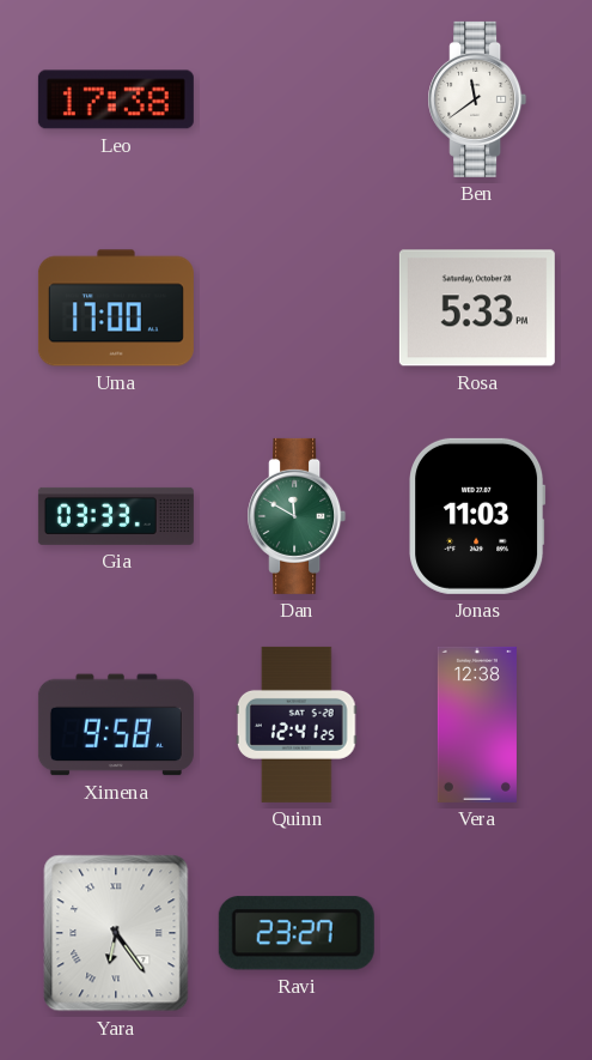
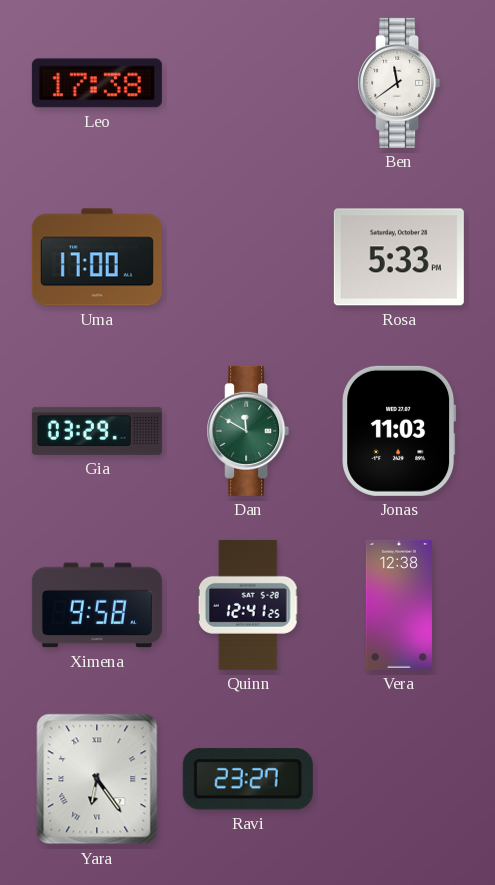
Gia: 03:33 -> 03:29
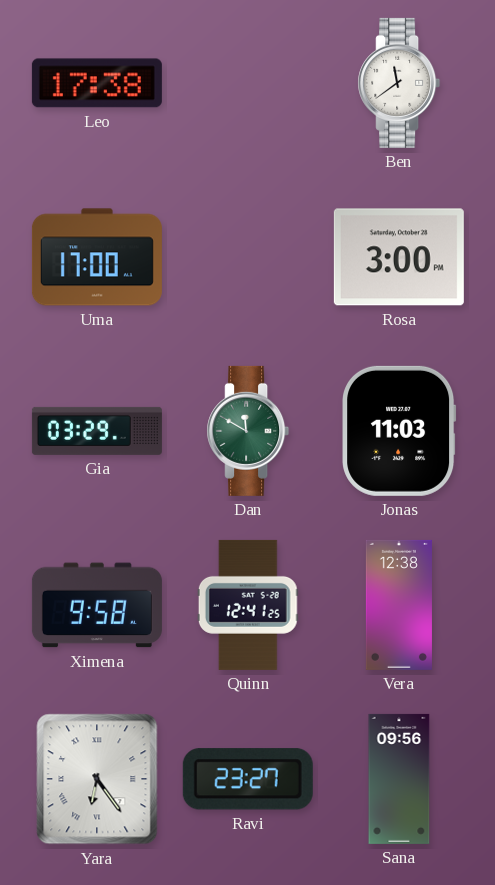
Rosa: 5:33 -> 3:00
Sana: none -> 09:56
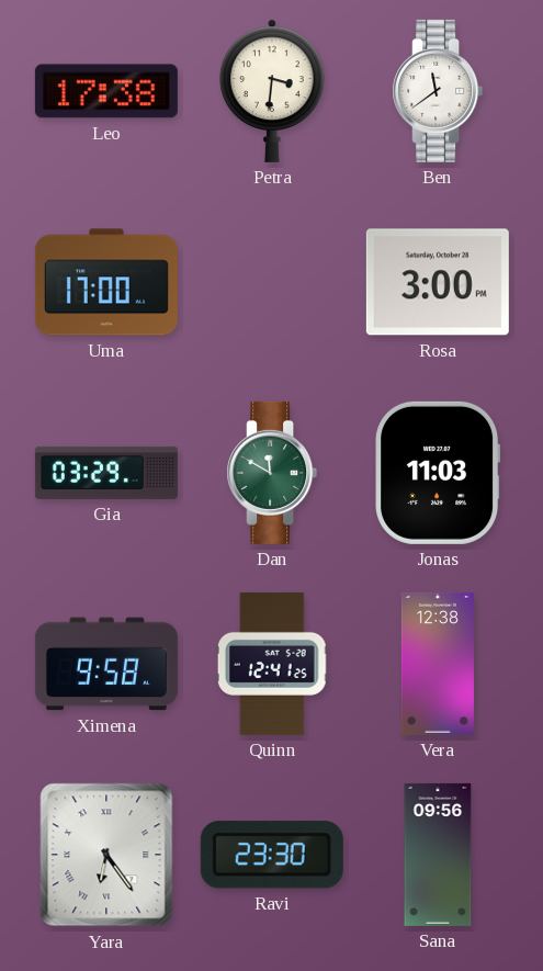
Petra: none -> 3:31
Ravi: 23:27 -> 23:30
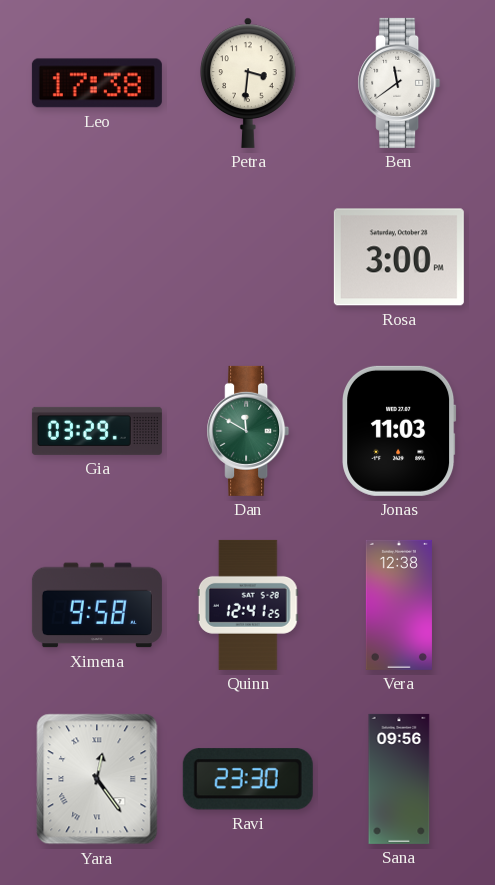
Uma: 17:00 -> none
Yara: 6:24 -> 12:24
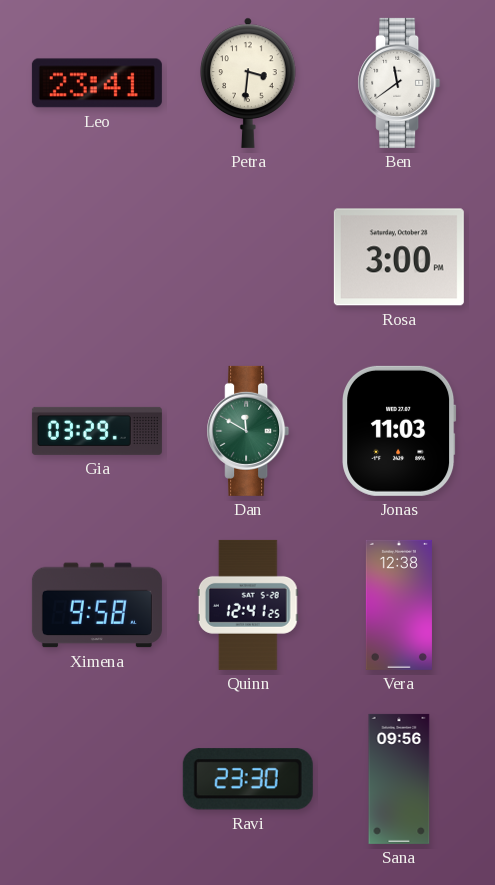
Leo: 17:38 -> 23:41
Yara: 12:24 -> none
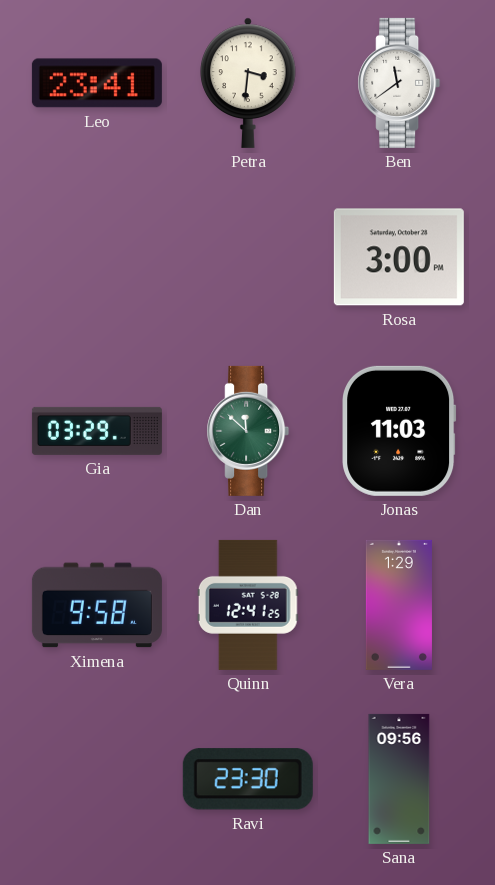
Dan: 11:50 -> 11:52
Vera: 12:38 -> 1:29
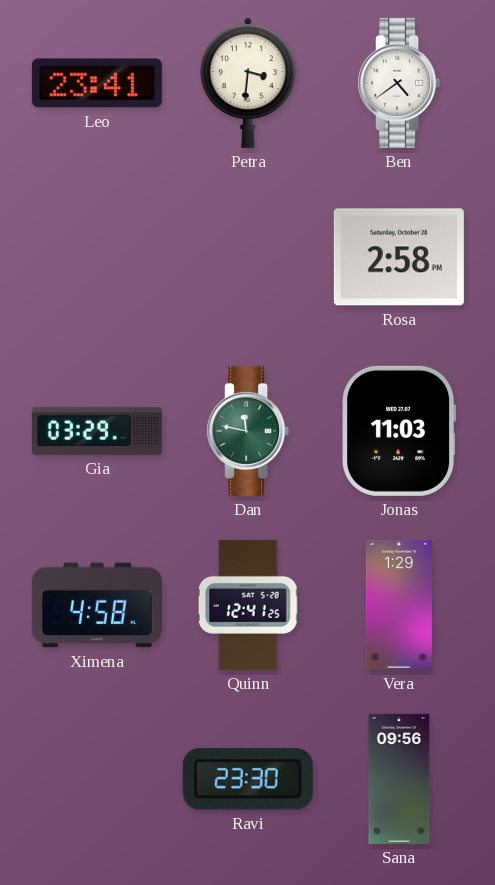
Ben: 11:39 -> 4:39
Rosa: 3:00 -> 2:58
Dan: 11:52 -> 11:47
Ximena: 9:58 -> 4:58
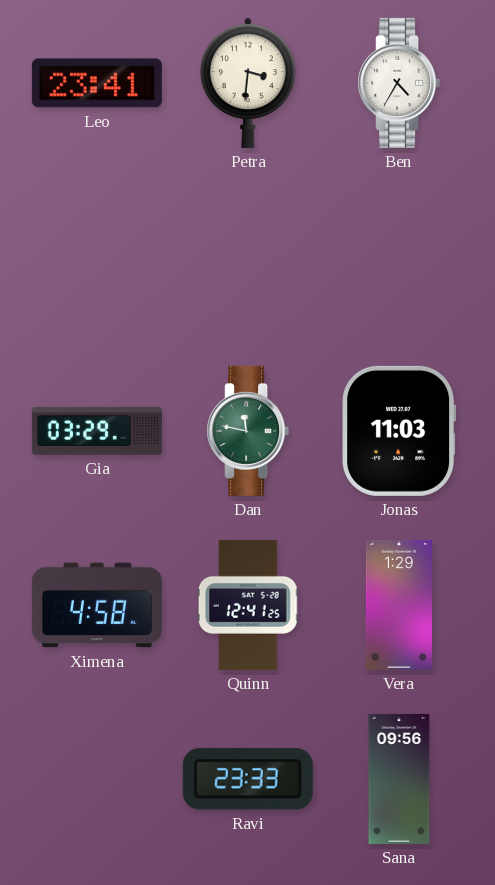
Ben: 4:39 -> 4:35
Rosa: 2:58 -> none
Ravi: 23:30 -> 23:33
